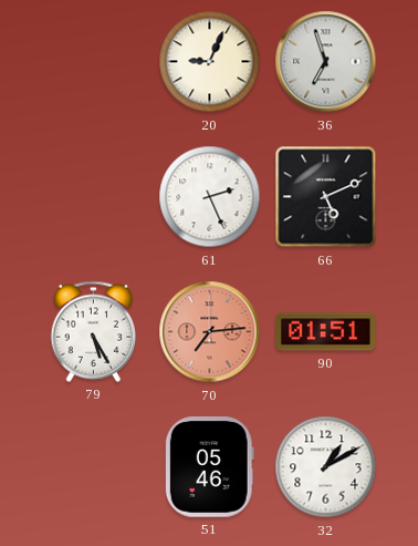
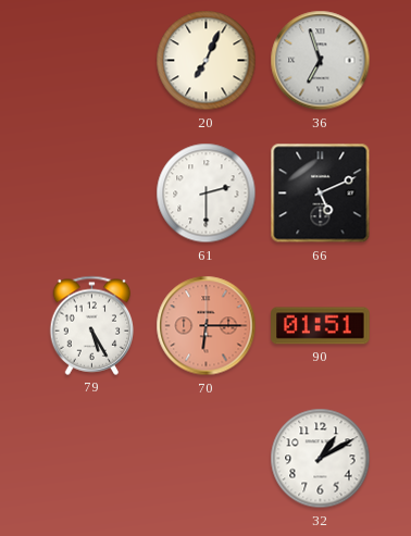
20: 9:04 -> 7:04
61: 2:26 -> 2:30
70: 7:14 -> 6:15
51: 05:46 -> none
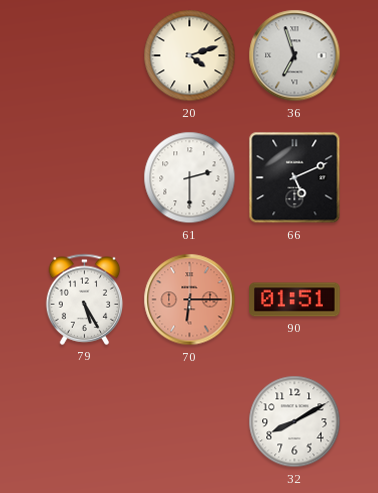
20: 7:04 -> 4:12
32: 1:10 -> 8:10
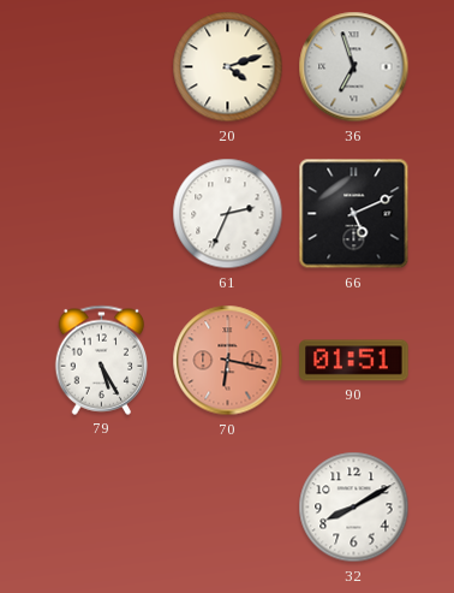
61: 2:30 -> 2:34
70: 6:15 -> 6:17
